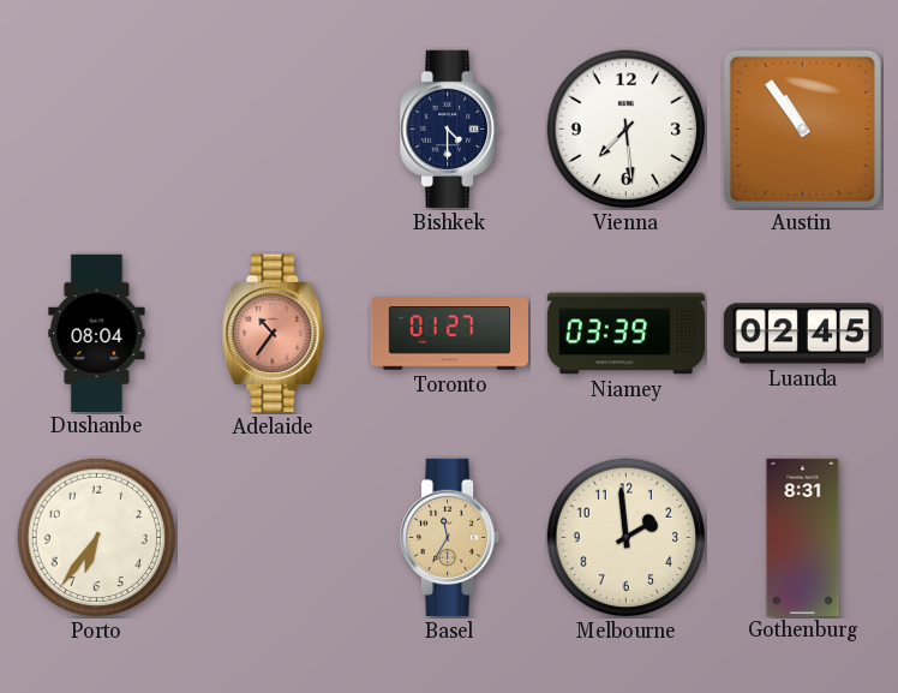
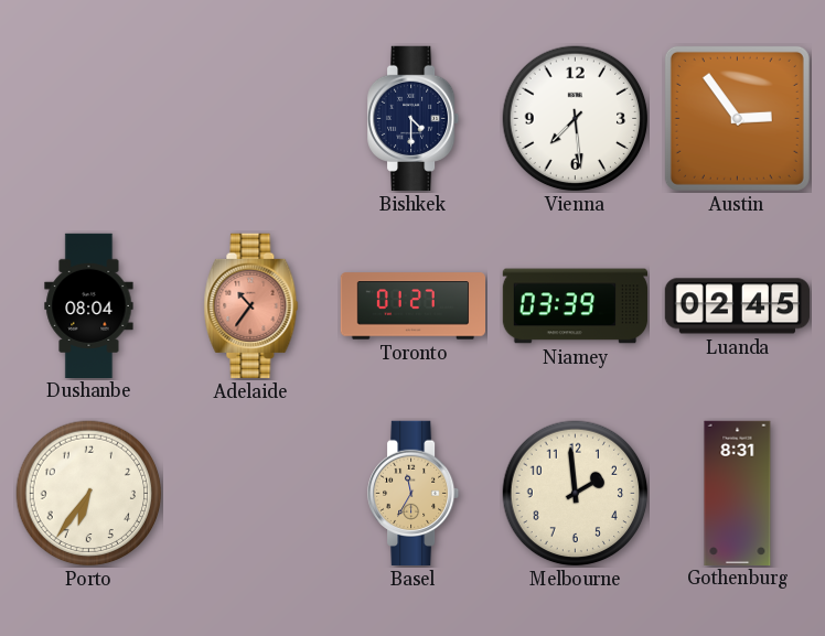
Austin: 10:54 -> 2:54
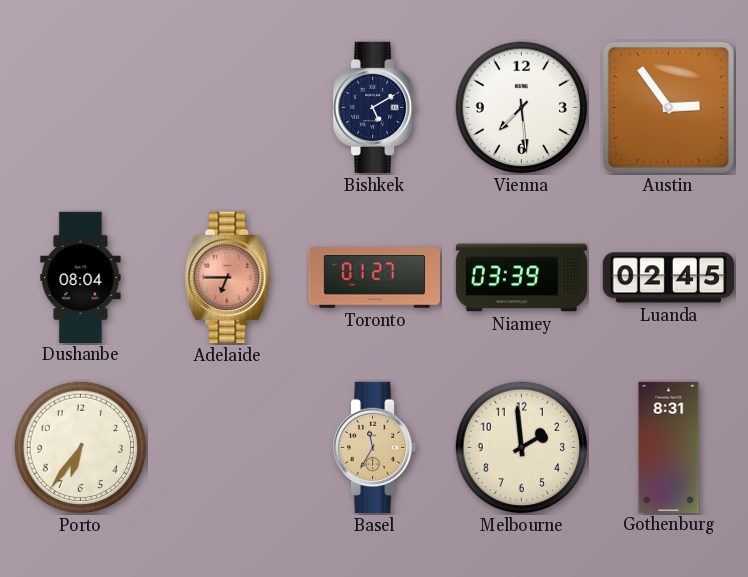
Bishkek: 4:30 -> 5:10
Adelaide: 10:36 -> 6:45
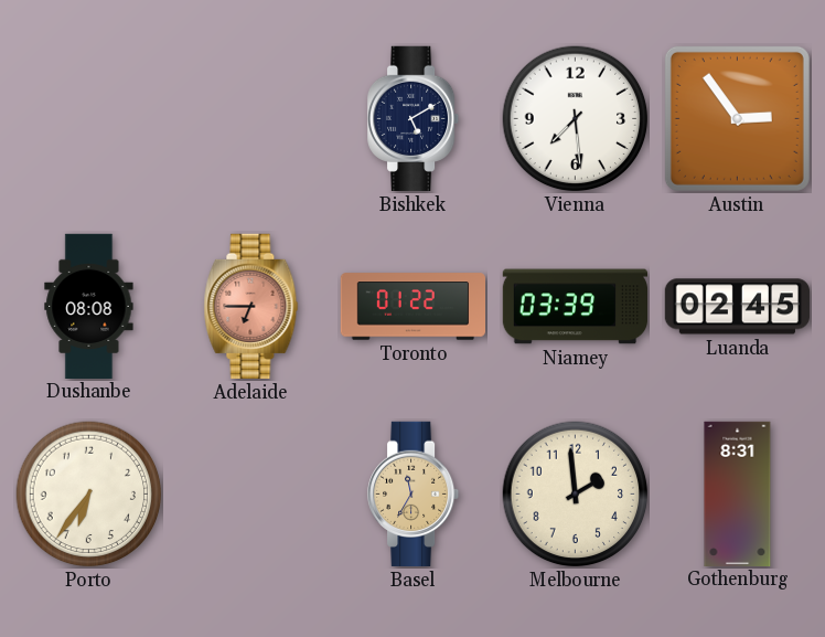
Dushanbe: 08:04 -> 08:08
Toronto: 01:27 -> 01:22
